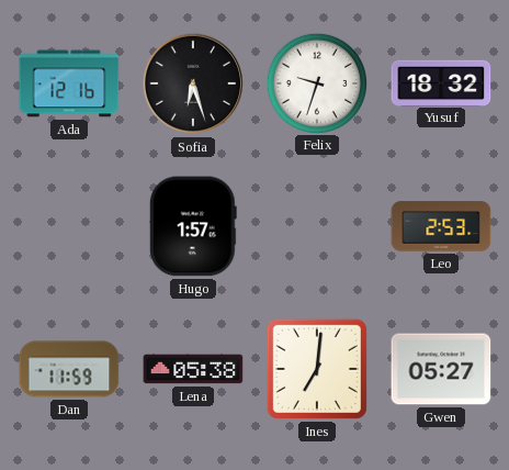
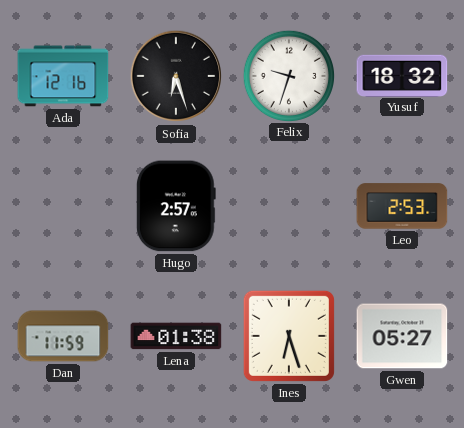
Hugo: 1:57 -> 2:57
Lena: 05:38 -> 01:38
Ines: 7:01 -> 6:27
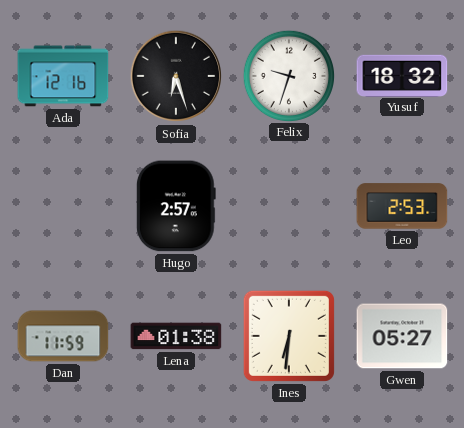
Ines: 6:27 -> 6:31
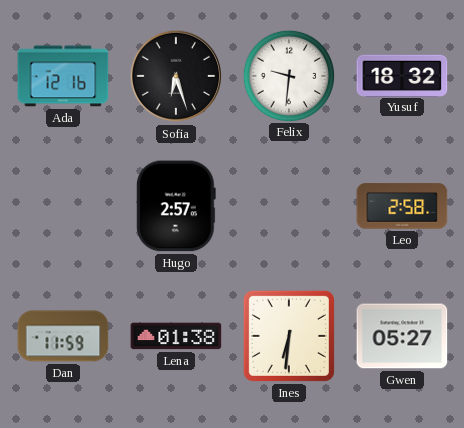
Felix: 9:33 -> 9:31
Leo: 2:53 -> 2:58
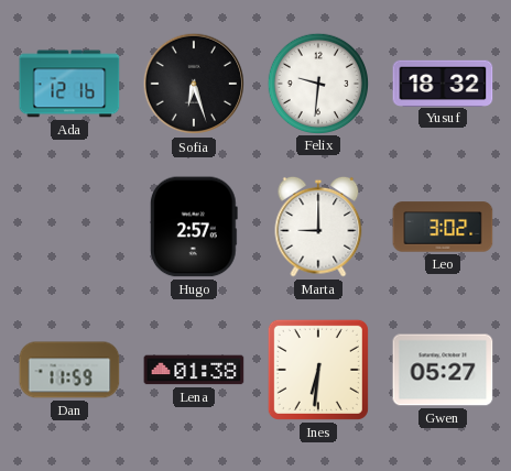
Marta: none -> 9:00
Leo: 2:58 -> 3:02
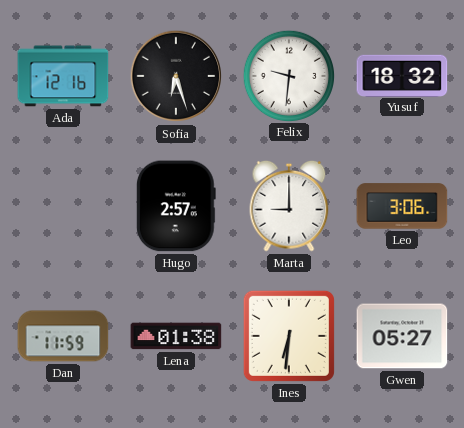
Leo: 3:02 -> 3:06
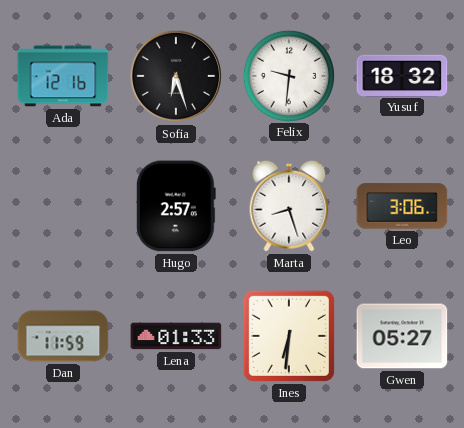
Marta: 9:00 -> 8:27
Lena: 01:38 -> 01:33
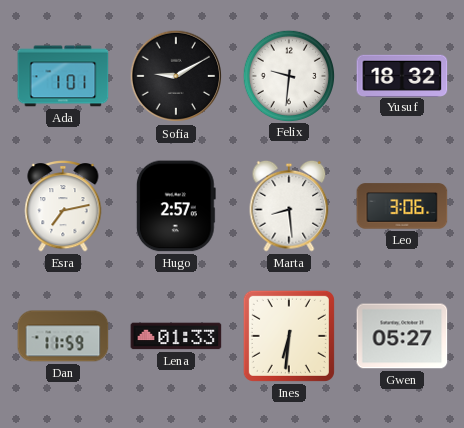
Ada: 12:16 -> 1:01
Sofia: 6:27 -> 9:10
Esra: none -> 7:13
Marta: 8:27 -> 8:29
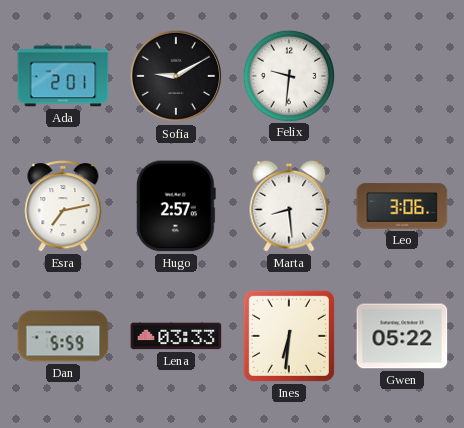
Ada: 1:01 -> 2:01
Yusuf: 18:32 -> none
Dan: 11:59 -> 5:59
Lena: 01:33 -> 03:33
Gwen: 05:27 -> 05:22
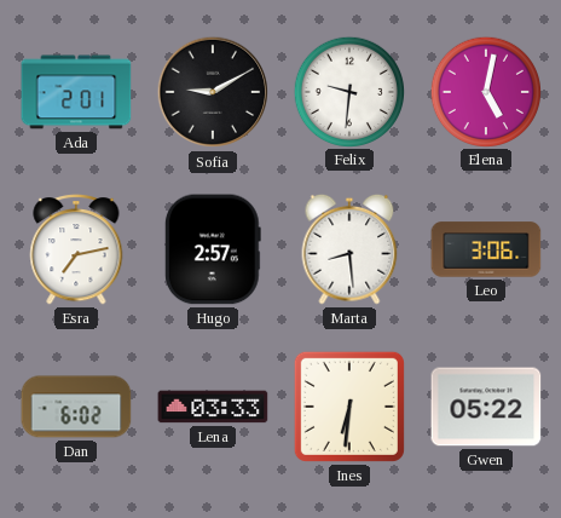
Elena: none -> 5:02
Dan: 5:59 -> 6:02
